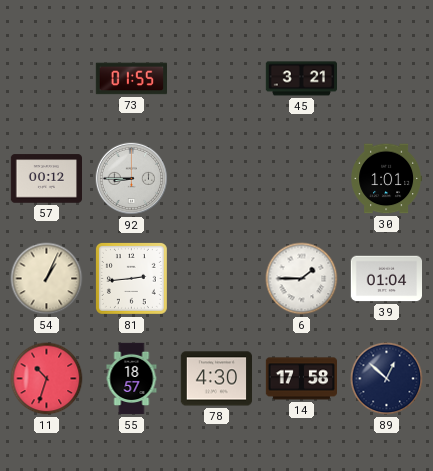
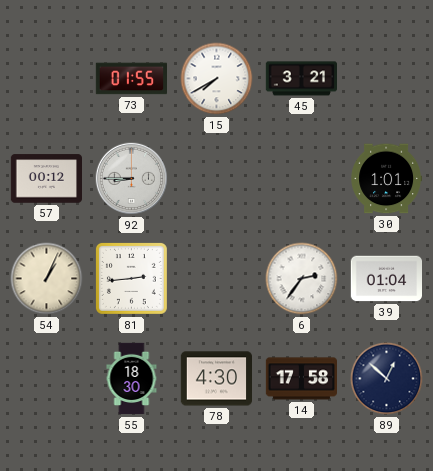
15: none -> 7:40
6: 1:45 -> 2:36
11: 10:33 -> none
55: 18:57 -> 18:30
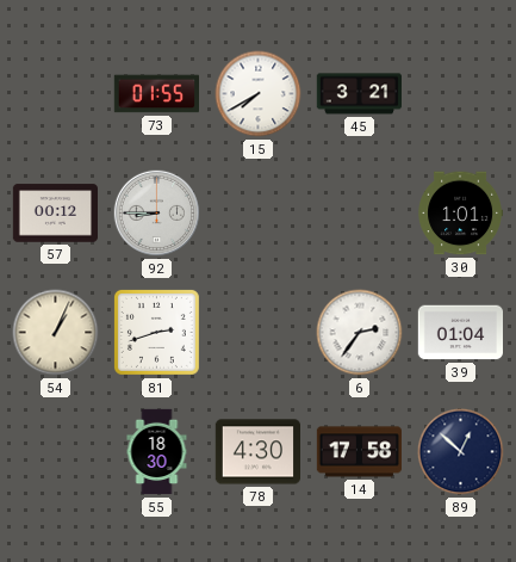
81: 2:44 -> 2:42
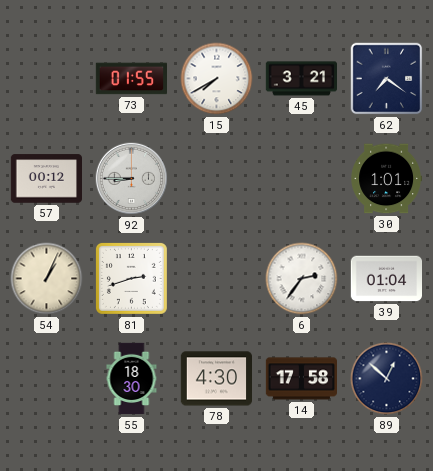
62: none -> 7:21
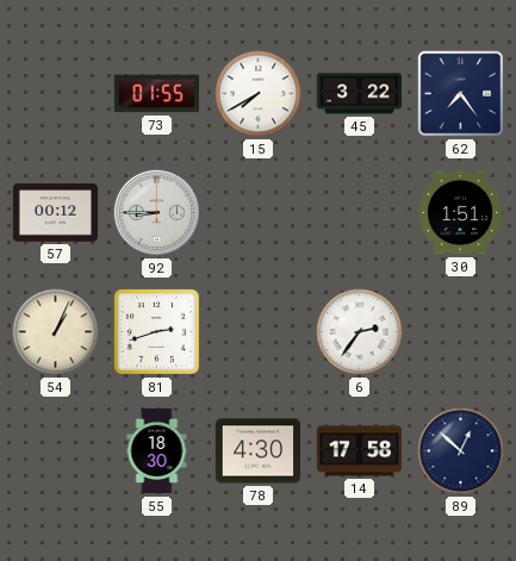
45: 3:21 -> 3:22
62: 7:21 -> 7:24
30: 1:01 -> 1:51
39: 01:04 -> none
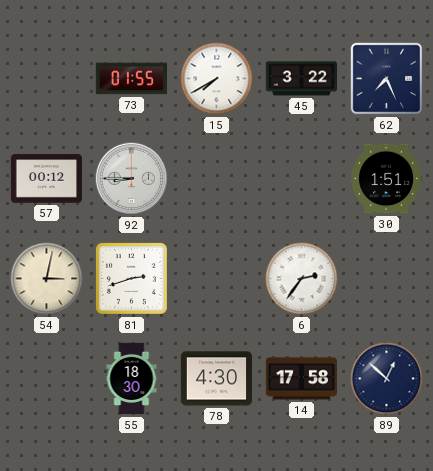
62: 7:24 -> 7:26
54: 1:04 -> 3:02
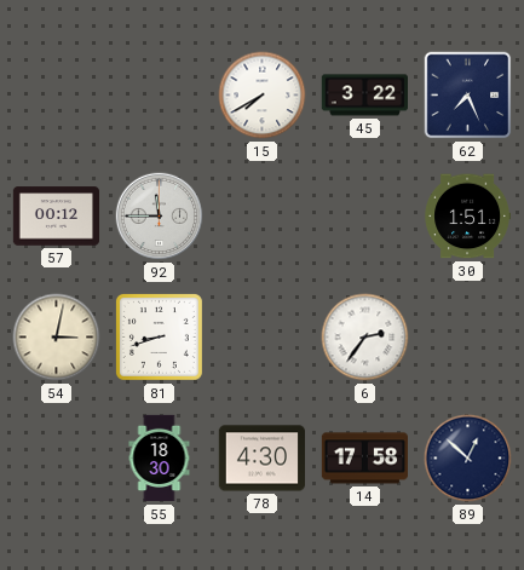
73: 01:55 -> none
92: 8:45 -> 11:45
81: 2:42 -> 8:42
